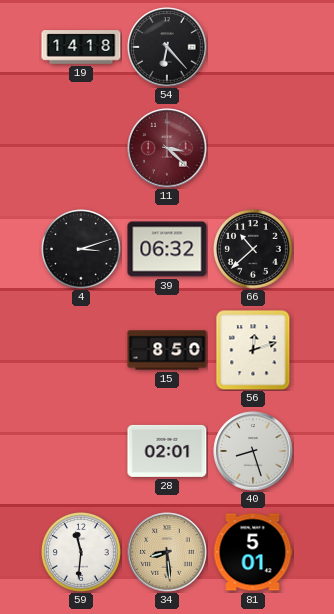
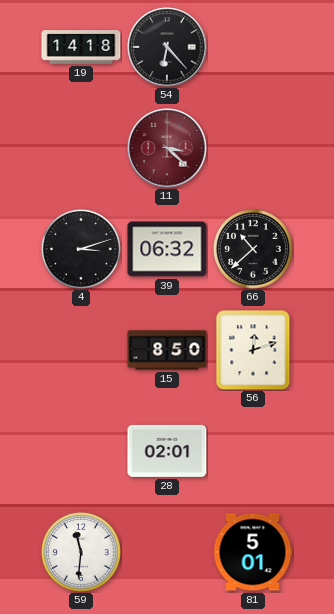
40: 8:27 -> none
34: 8:29 -> none
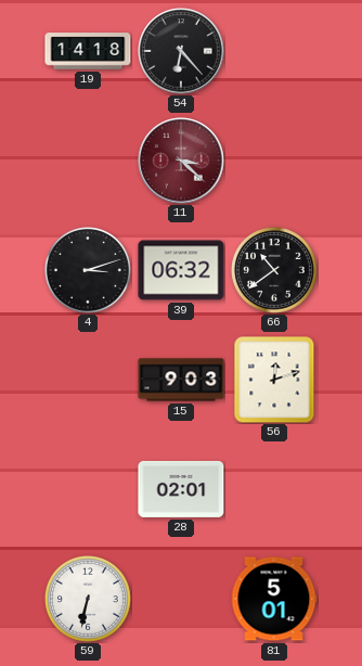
66: 10:38 -> 10:39
15: 8:50 -> 9:03
59: 11:31 -> 6:32
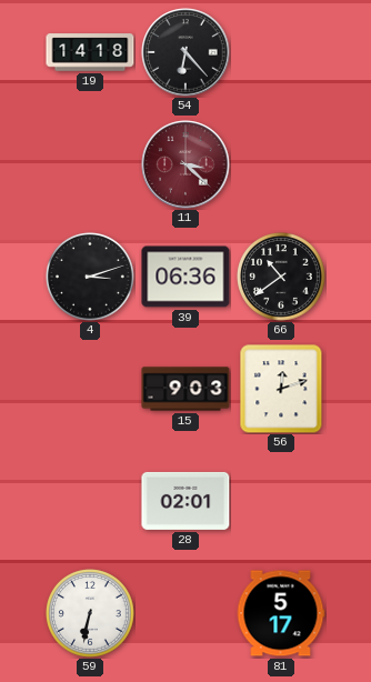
39: 06:32 -> 06:36
81: 5:01 -> 5:17
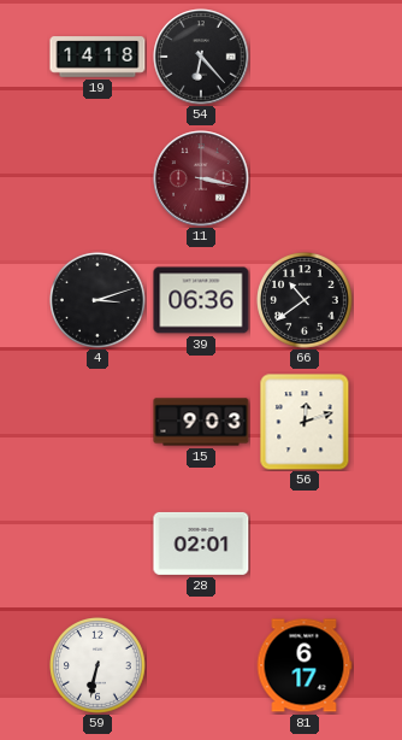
11: 3:22 -> 3:17
81: 5:17 -> 6:17
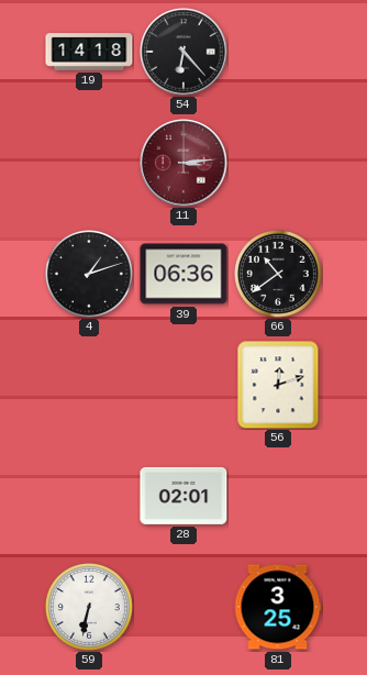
11: 3:17 -> 3:14
4: 3:12 -> 1:12
15: 9:03 -> none
81: 6:17 -> 3:25
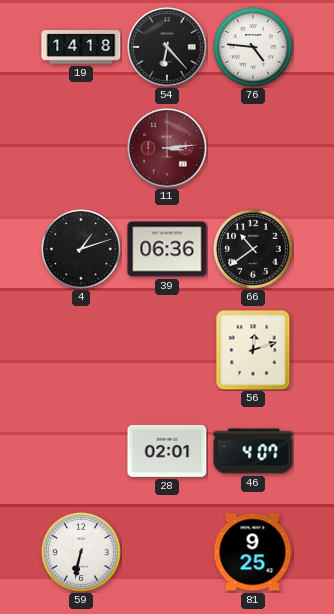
76: none -> 4:46
46: none -> 4:07
81: 3:25 -> 9:25
